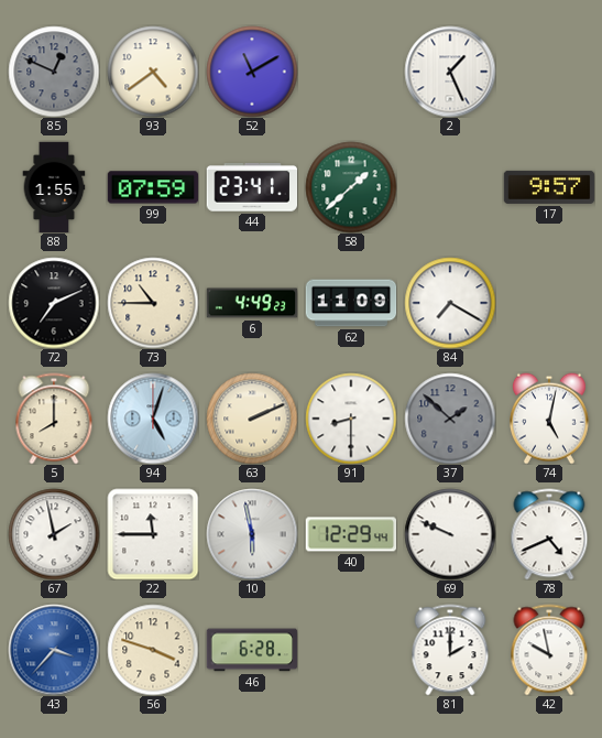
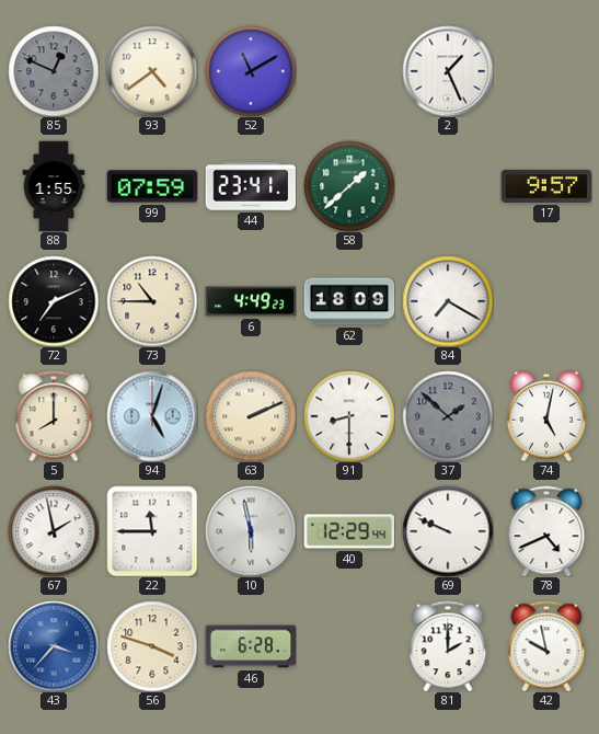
62: 11:09 -> 18:09
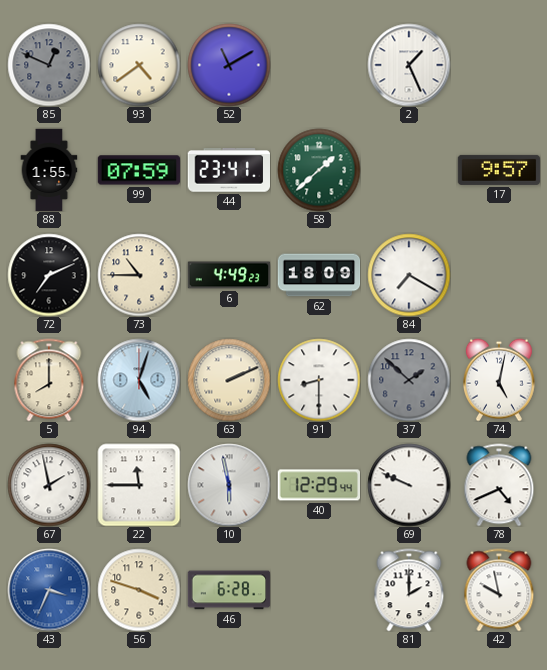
43: 3:37 -> 3:34
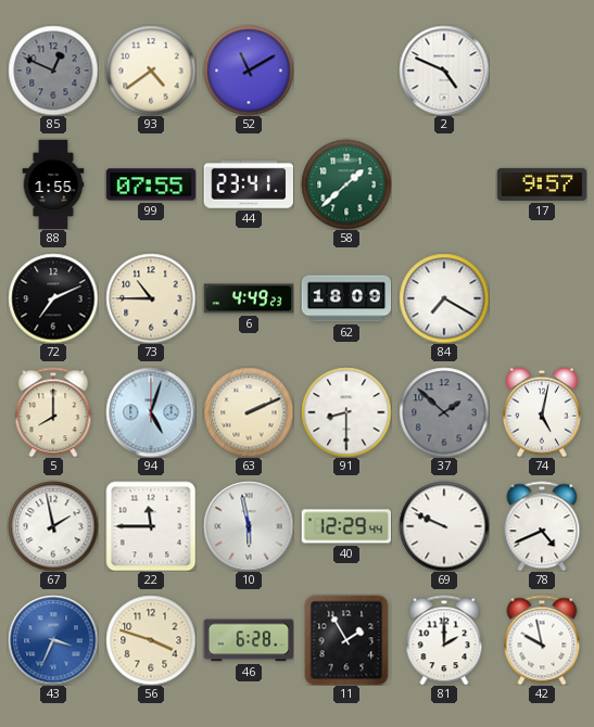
2: 1:26 -> 4:49
99: 07:59 -> 07:55
11: none -> 1:55
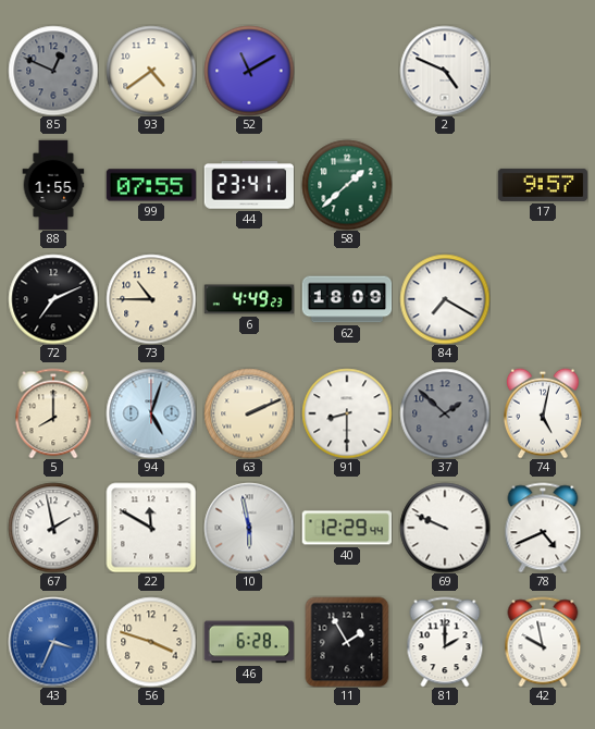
22: 11:45 -> 11:50
